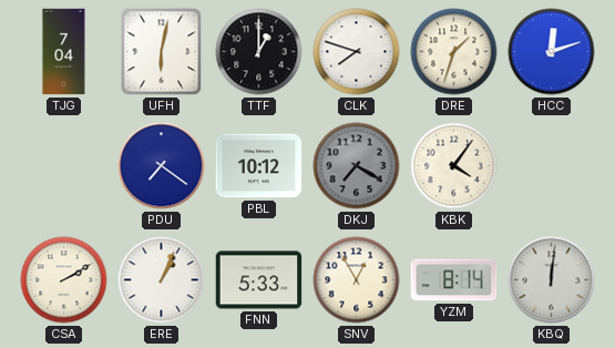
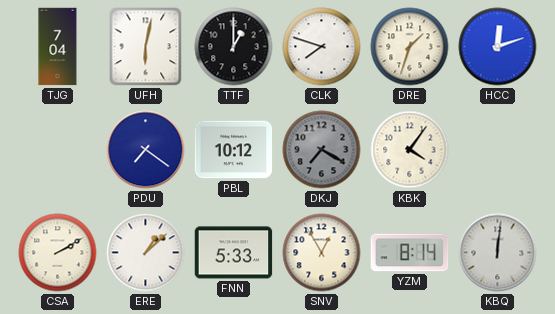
ERE: 1:04 -> 1:08
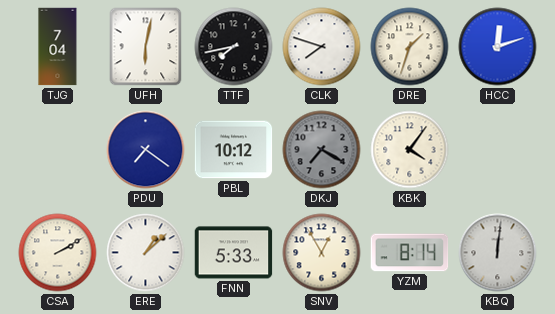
TTF: 1:00 -> 7:43
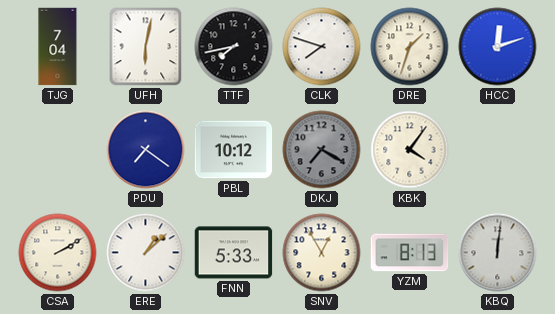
YZM: 8:14 -> 8:13
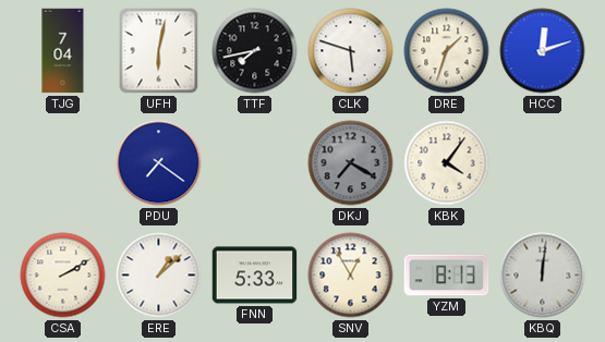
CLK: 7:48 -> 5:48
PBL: 10:12 -> none
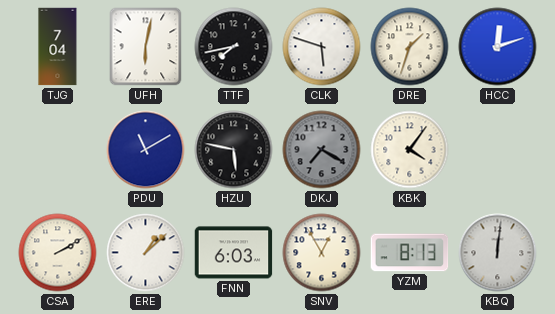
PDU: 7:21 -> 11:10
HZU: none -> 5:47
FNN: 5:33 -> 6:03
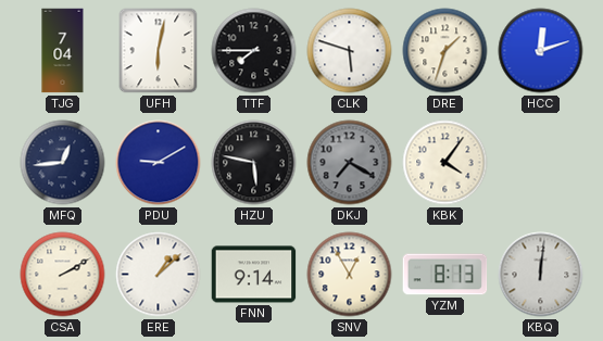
TTF: 7:43 -> 7:45
MFQ: none -> 12:44
PDU: 11:10 -> 9:10
FNN: 6:03 -> 9:14
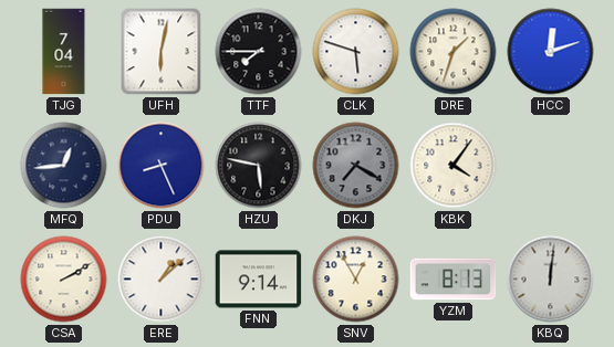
PDU: 9:10 -> 8:26
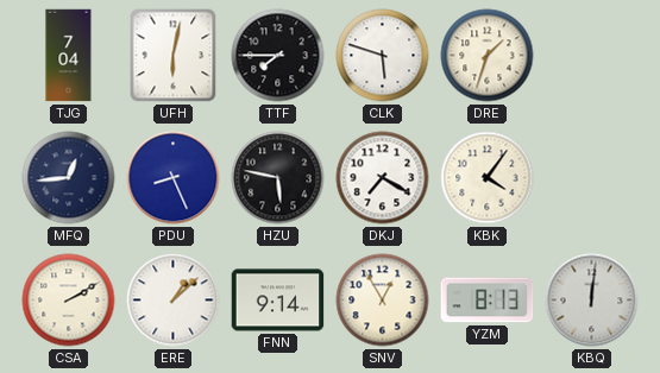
HCC: 12:12 -> none
DKJ dial: grey -> white
